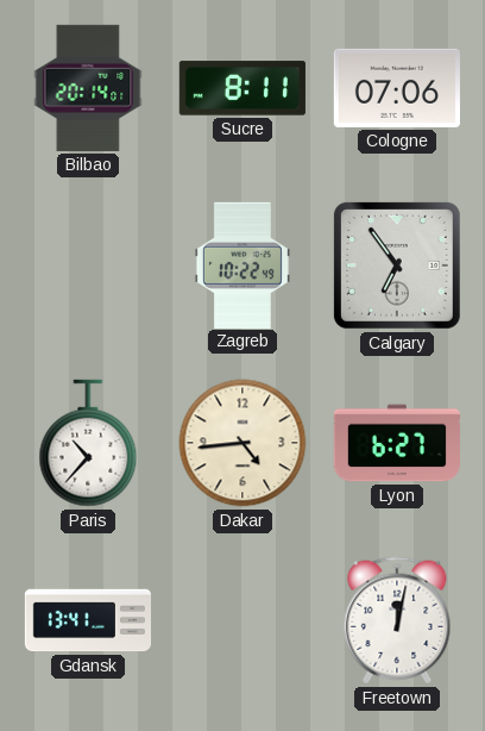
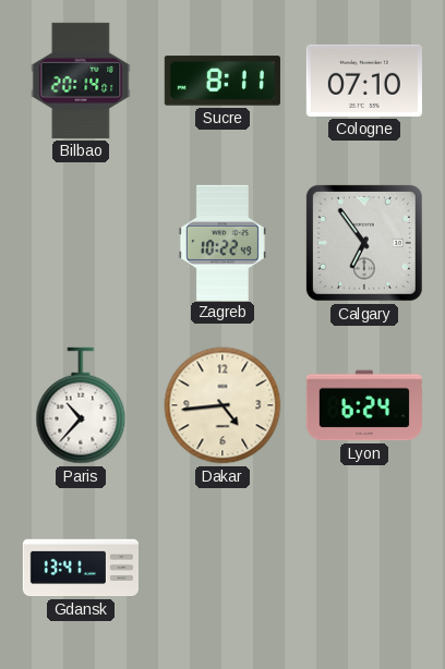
Cologne: 07:06 -> 07:10
Lyon: 6:27 -> 6:24
Freetown: 12:02 -> none
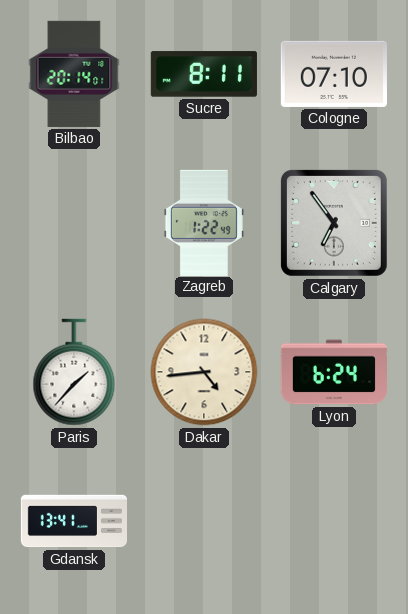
Zagreb: 10:22 -> 1:22
Paris: 10:37 -> 1:37
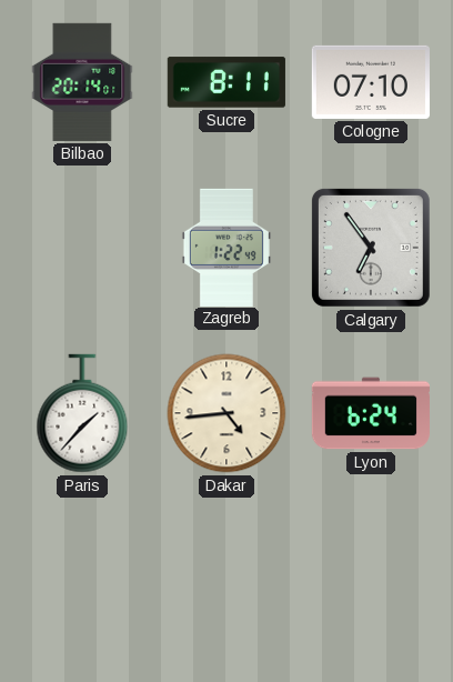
Gdansk: 13:41 -> none
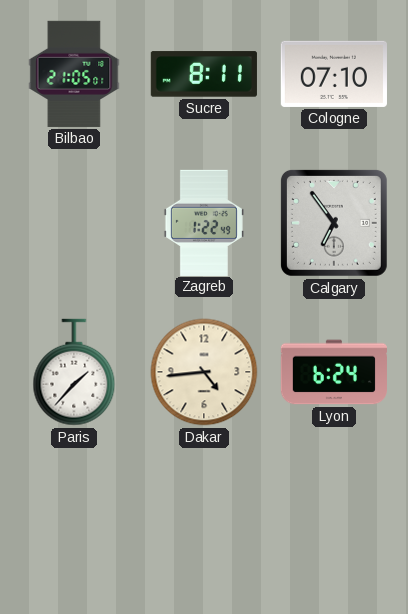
Bilbao: 20:14 -> 21:05
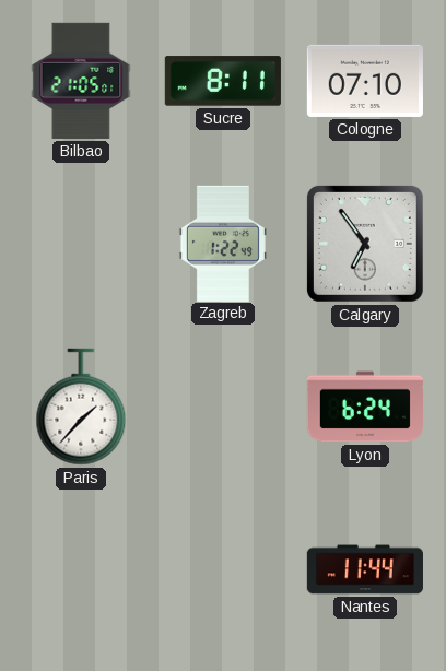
Dakar: 4:44 -> none
Nantes: none -> 11:44
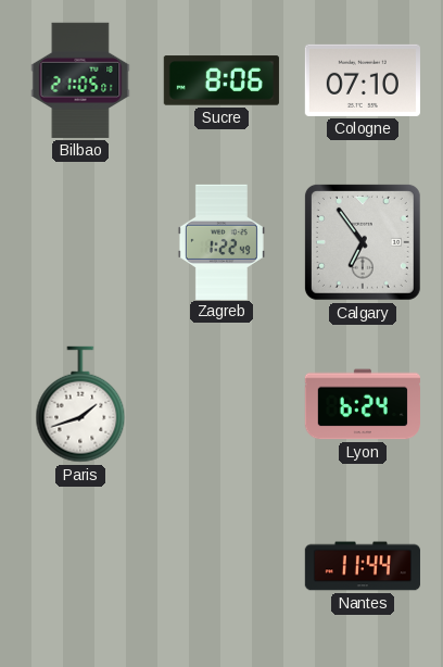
Sucre: 8:11 -> 8:06
Paris: 1:37 -> 1:42
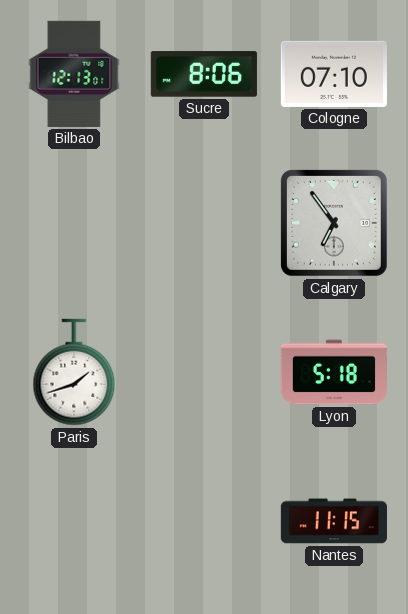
Bilbao: 21:05 -> 12:13
Zagreb: 1:22 -> none
Lyon: 6:24 -> 5:18
Nantes: 11:44 -> 11:15
